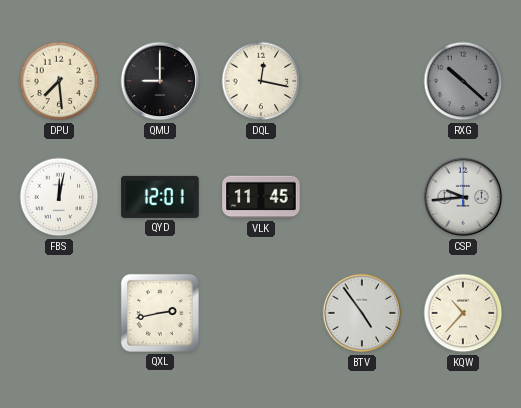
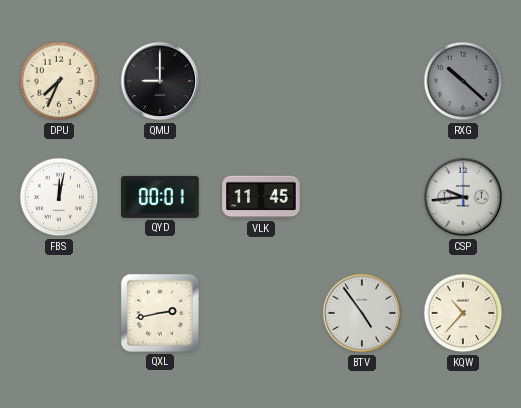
DPU: 7:29 -> 7:34
DQL: 12:17 -> none
QYD: 12:01 -> 00:01
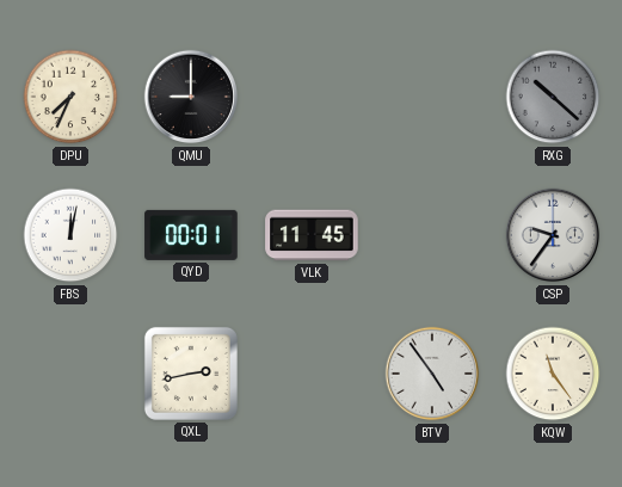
CSP: 9:44 -> 9:36
KQW: 10:37 -> 11:24
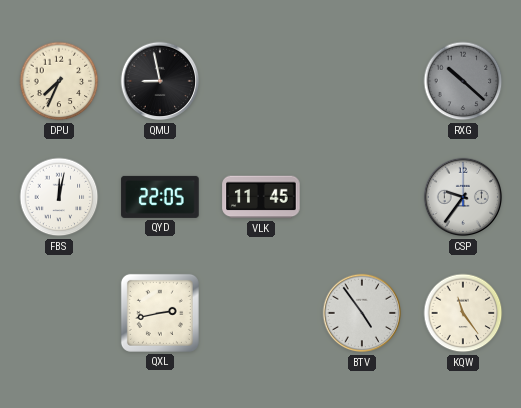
QMU: 9:00 -> 8:58
QYD: 00:01 -> 22:05
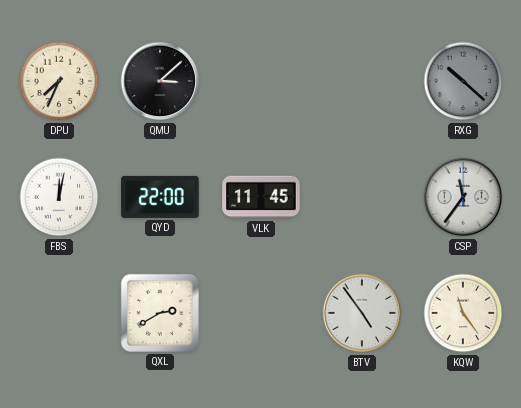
QMU: 8:58 -> 3:08
QYD: 22:05 -> 22:00
CSP: 9:36 -> 11:36
QXL: 2:43 -> 2:40
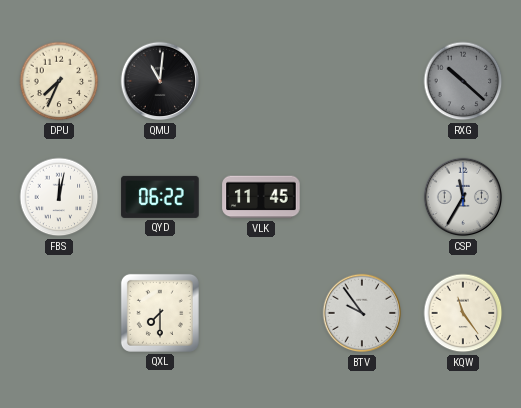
QMU: 3:08 -> 11:01
QYD: 22:00 -> 06:22
CSP: 11:36 -> 11:35
QXL: 2:40 -> 7:30
BTV: 4:54 -> 9:54
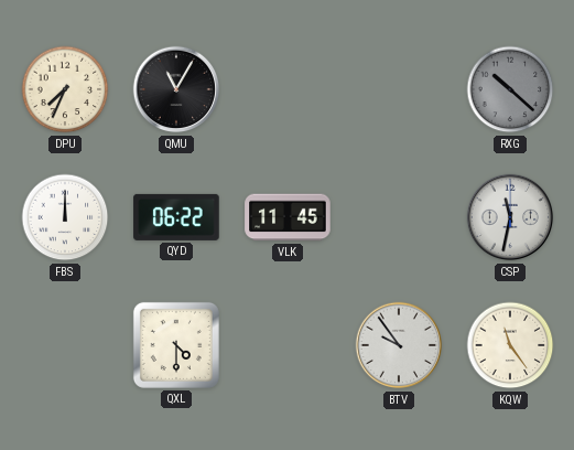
QMU: 11:01 -> 11:05
FBS: 12:02 -> 12:00
CSP: 11:35 -> 11:32
QXL: 7:30 -> 4:30
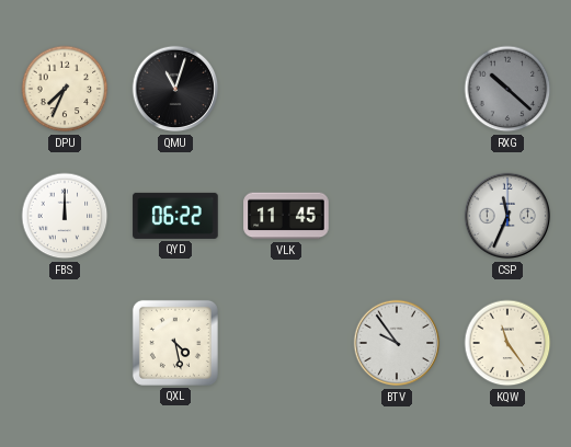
QMU: 11:05 -> 11:03
CSP: 11:32 -> 11:34
QXL: 4:30 -> 4:28
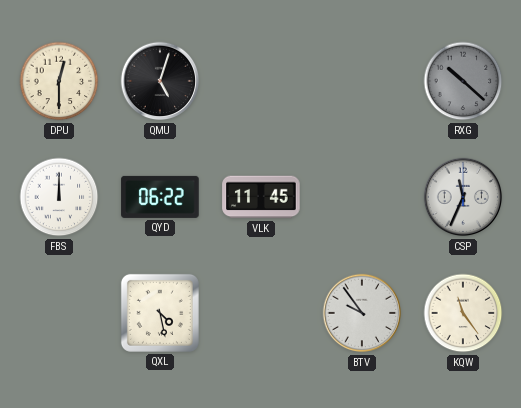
DPU: 7:34 -> 12:30
QMU: 11:03 -> 5:03
